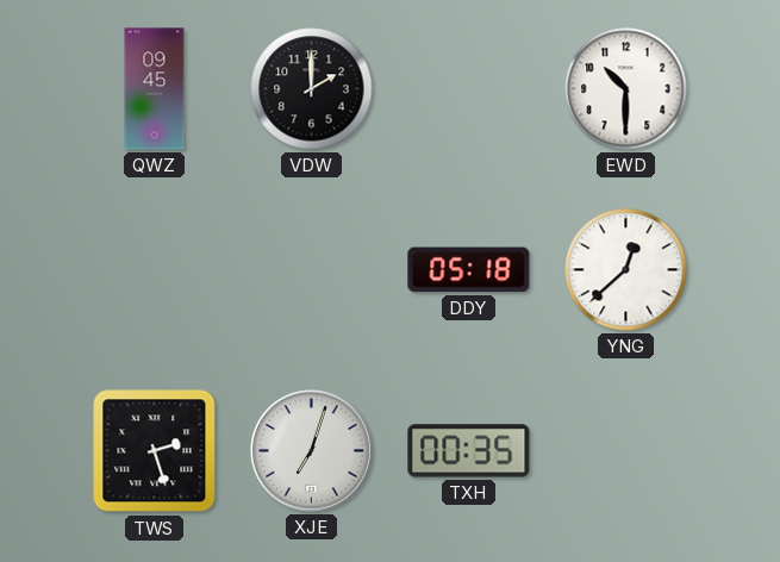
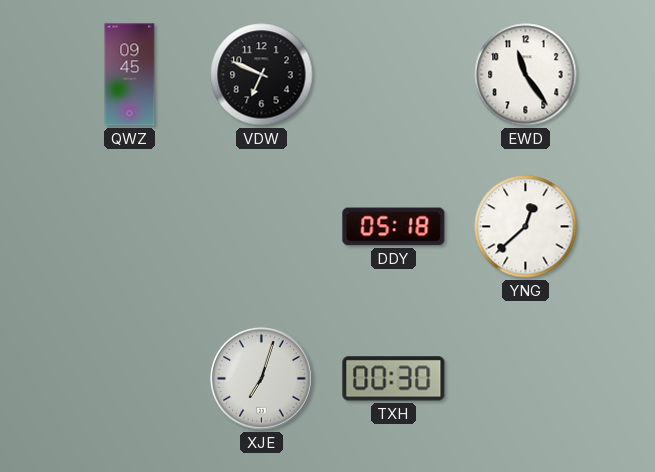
VDW: 2:00 -> 6:49
EWD: 10:30 -> 11:24
TWS: 2:27 -> none
TXH: 00:35 -> 00:30
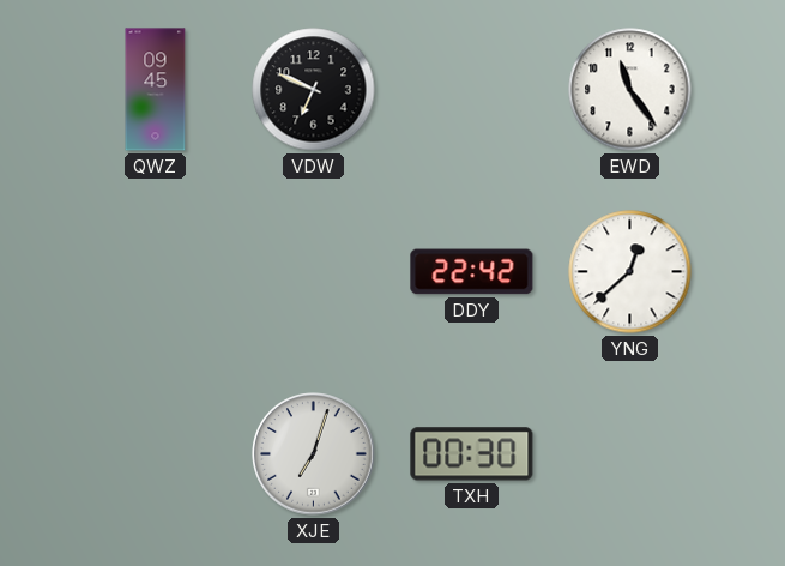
DDY: 05:18 -> 22:42
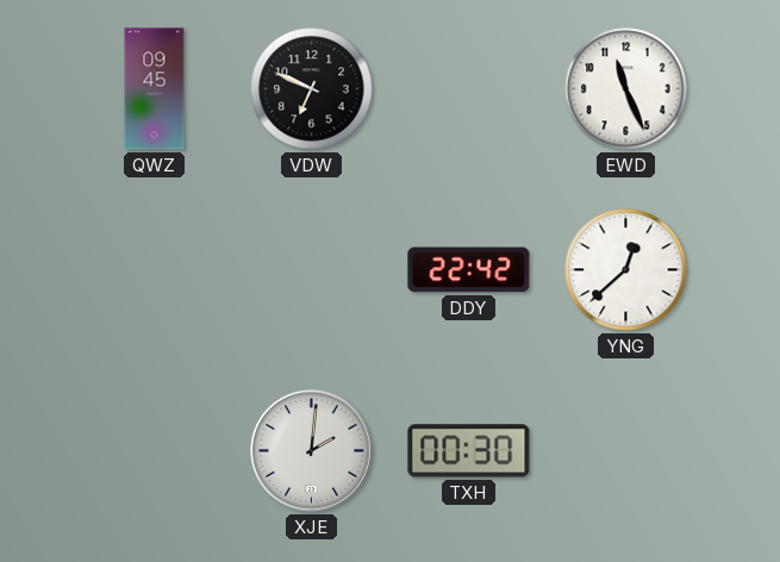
EWD: 11:24 -> 11:26
XJE: 7:03 -> 2:01
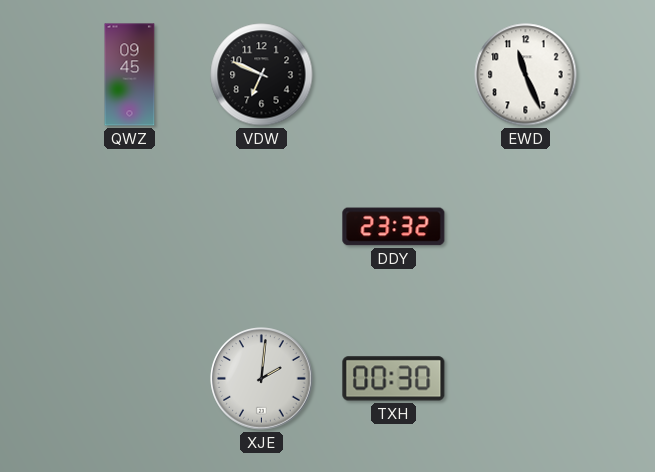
DDY: 22:42 -> 23:32
YNG: 12:38 -> none
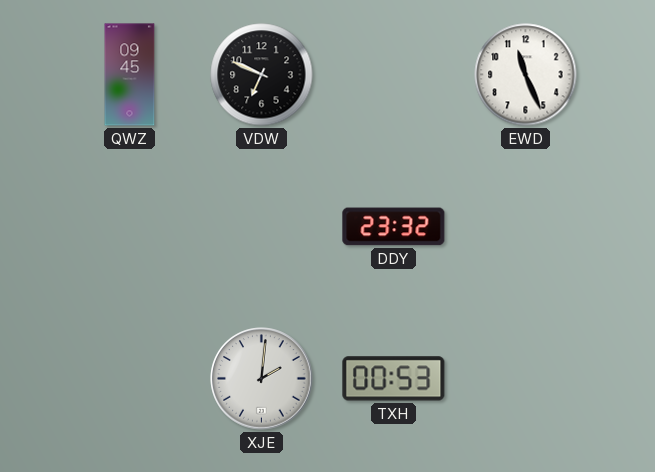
TXH: 00:30 -> 00:53
